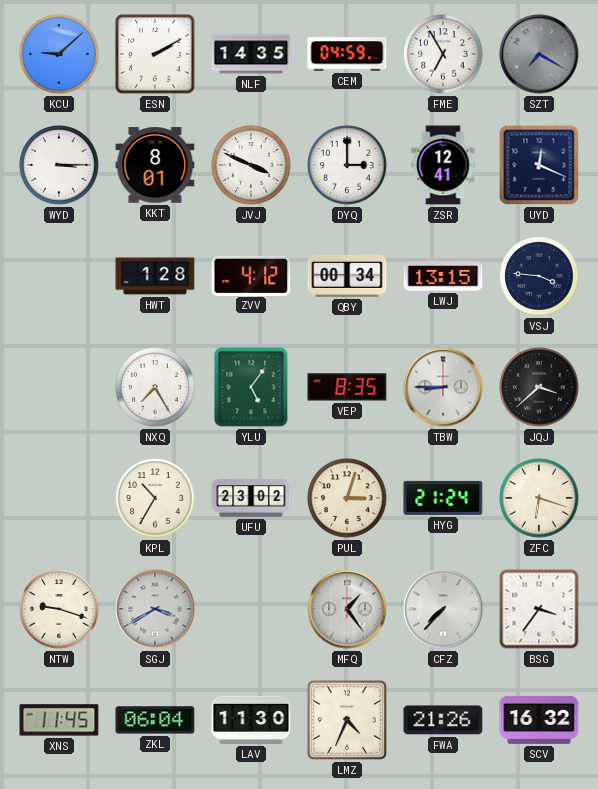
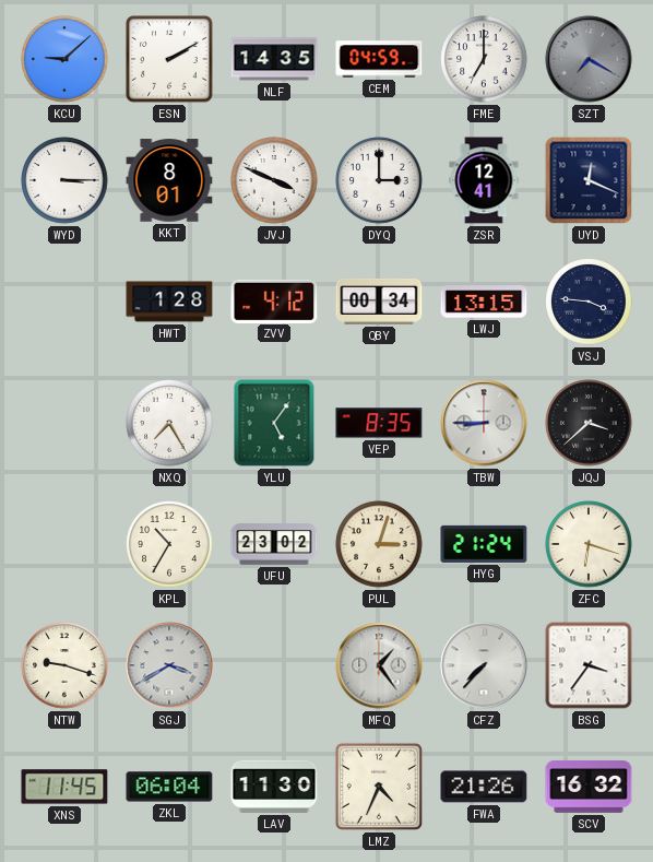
FME: 6:55 -> 7:00
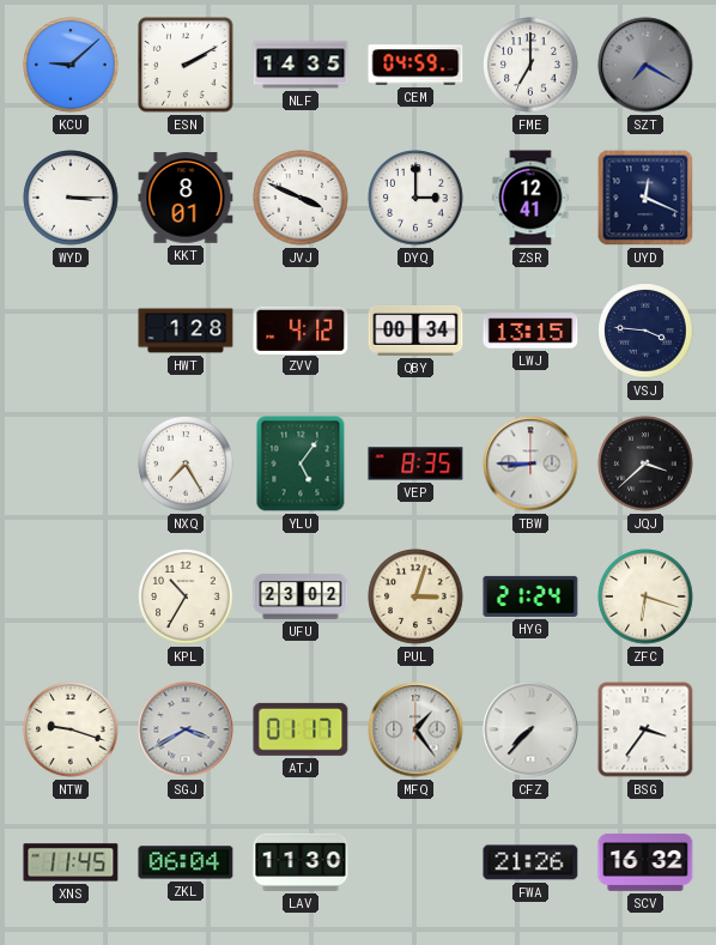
ATJ: none -> 01:17
LMZ: 4:34 -> none
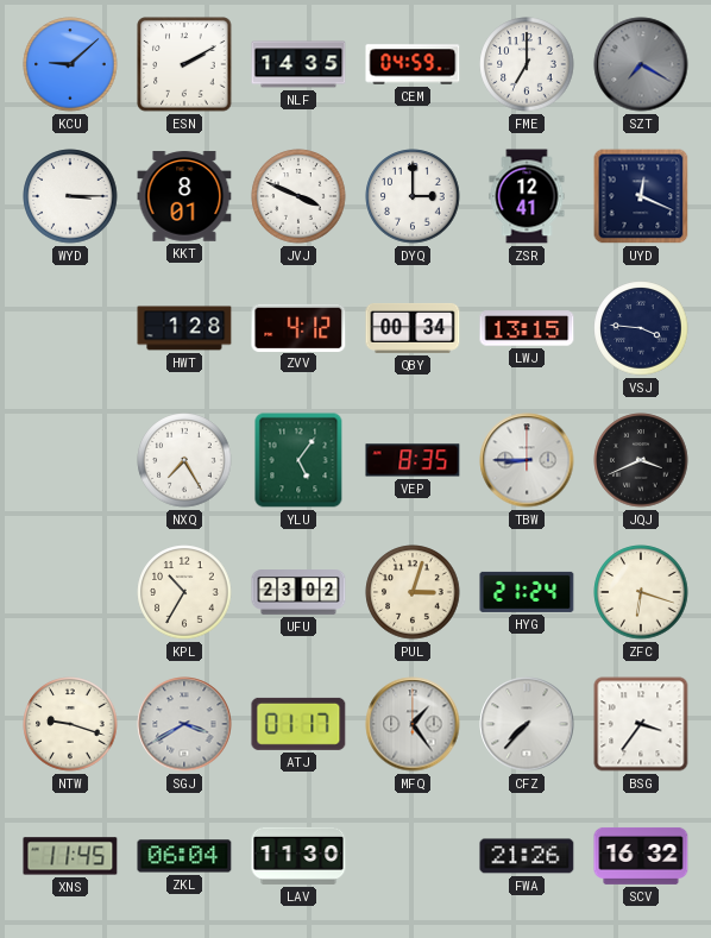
JQJ: 3:38 -> 3:41
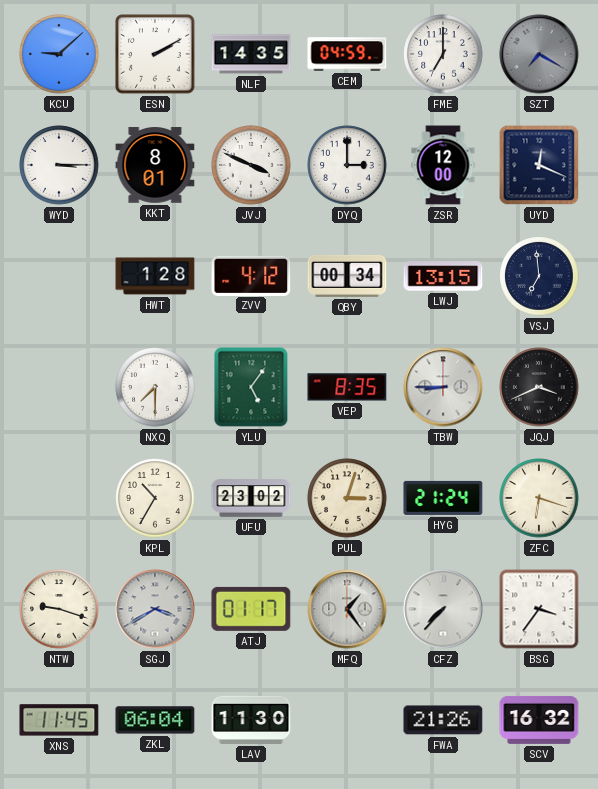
ZSR: 12:41 -> 12:00
VSJ: 3:46 -> 6:59
NXQ: 7:25 -> 7:30
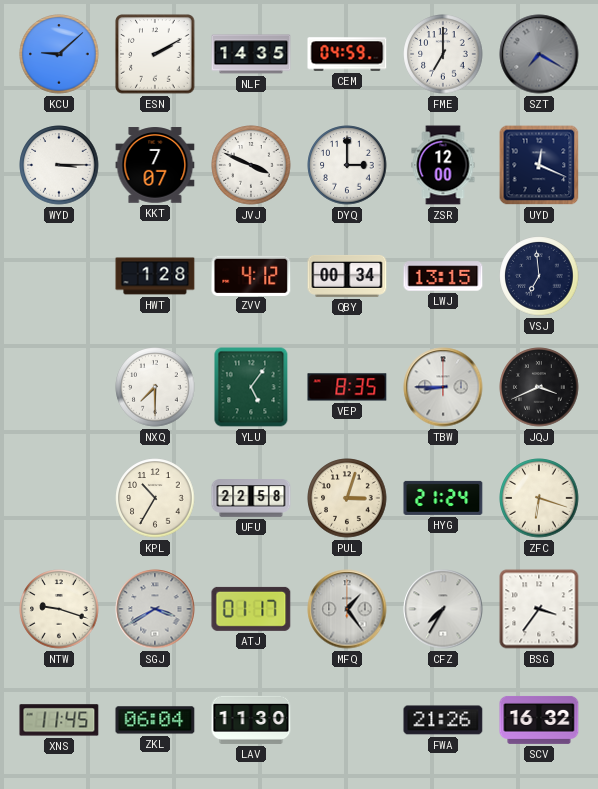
KKT: 8:01 -> 7:07
UFU: 23:02 -> 22:58
CFZ: 7:37 -> 7:35
